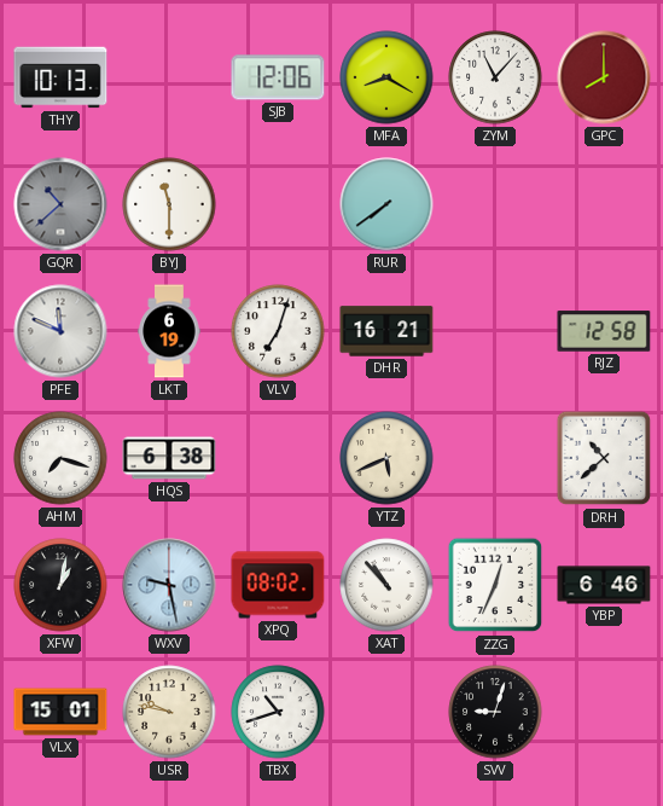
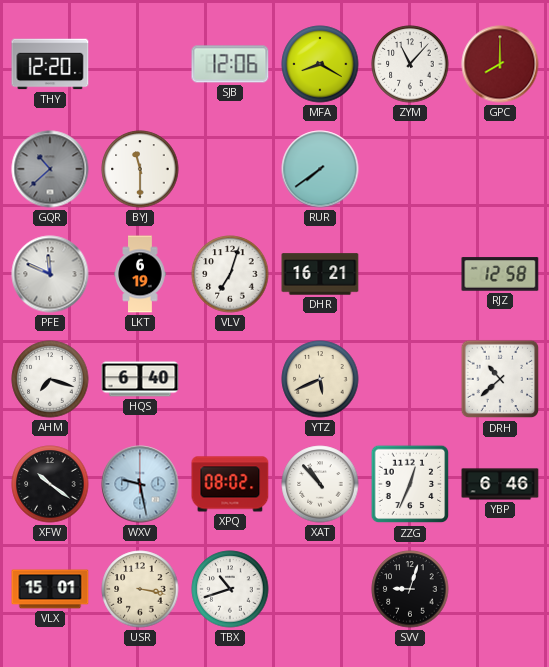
THY: 10:13 -> 12:20
HQS: 6:38 -> 6:40
XFW: 1:02 -> 10:21
USR: 9:47 -> 3:17
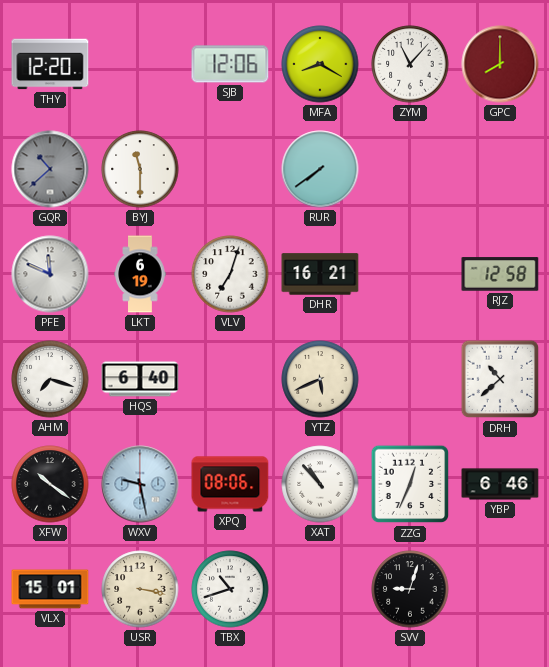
XPQ: 08:02 -> 08:06
